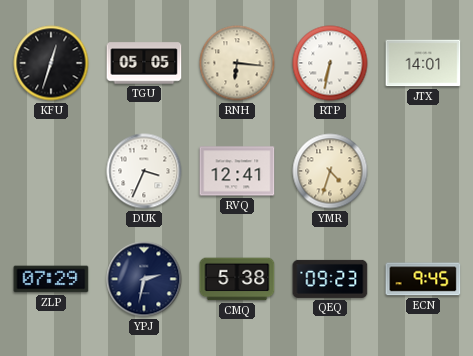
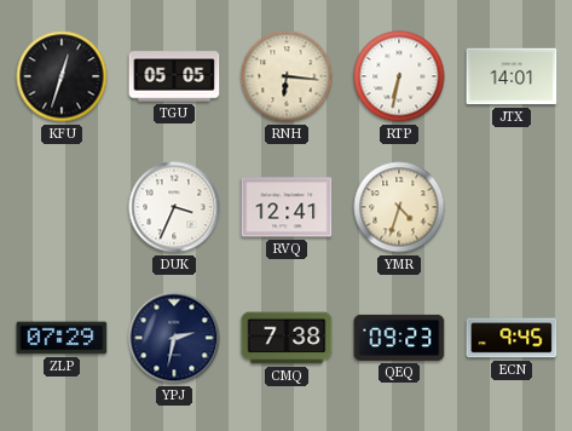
CMQ: 5:38 -> 7:38
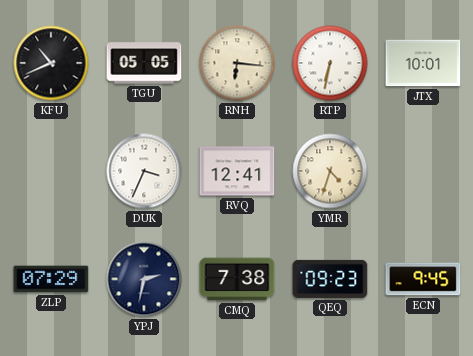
KFU: 12:33 -> 10:41
JTX: 14:01 -> 10:01
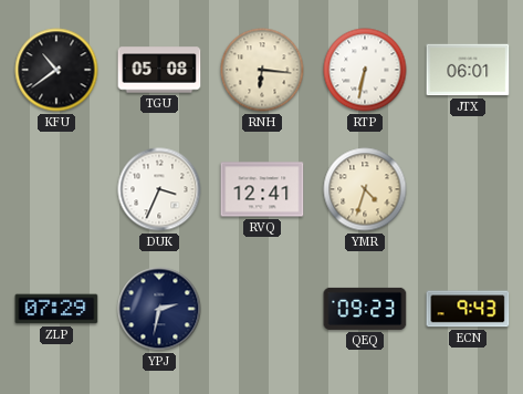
KFU: 10:41 -> 10:39
TGU: 05:05 -> 05:08
JTX: 10:01 -> 06:01
CMQ: 7:38 -> none
ECN: 9:45 -> 9:43
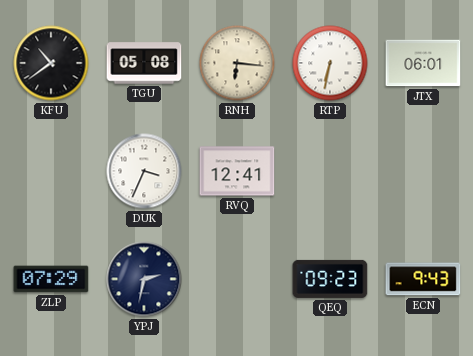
YMR: 4:33 -> none
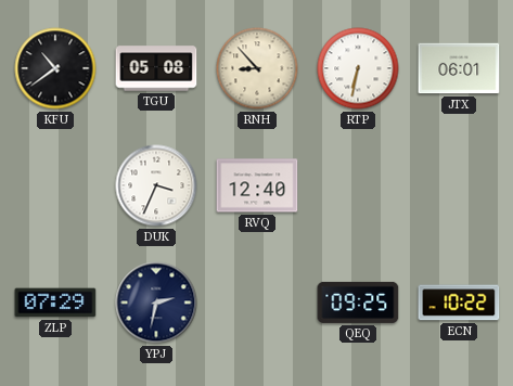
RNH: 6:16 -> 8:53
RVQ: 12:41 -> 12:40
QEQ: 09:23 -> 09:25
ECN: 9:43 -> 10:22
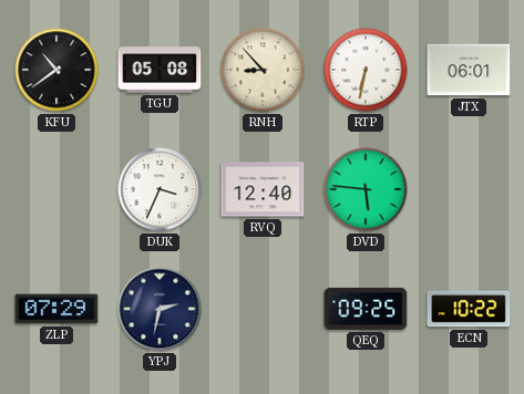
DVD: none -> 5:46
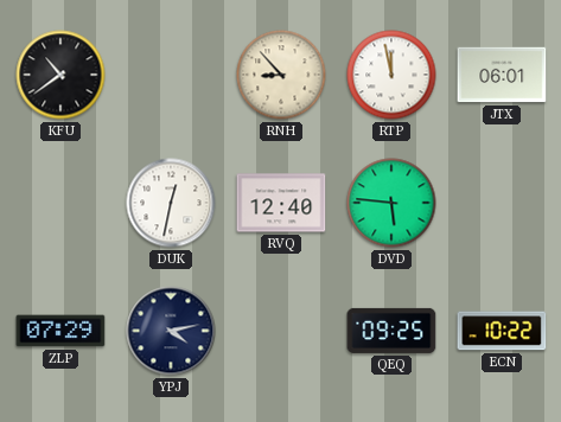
TGU: 05:08 -> none
RTP: 6:32 -> 11:58
DUK: 3:34 -> 12:32
YPJ: 2:32 -> 4:13
